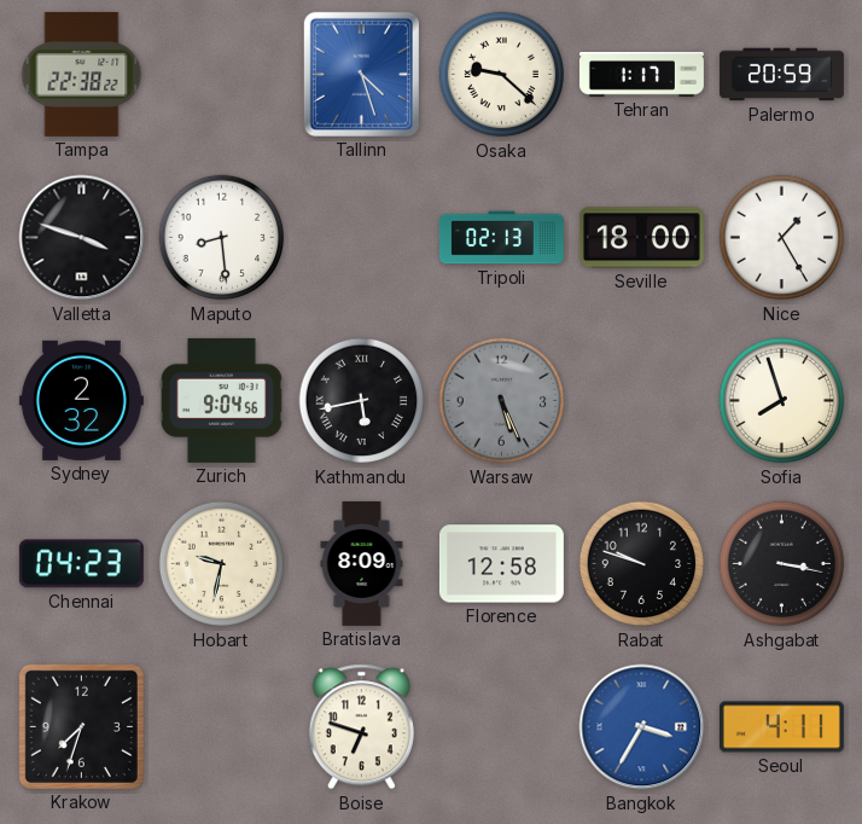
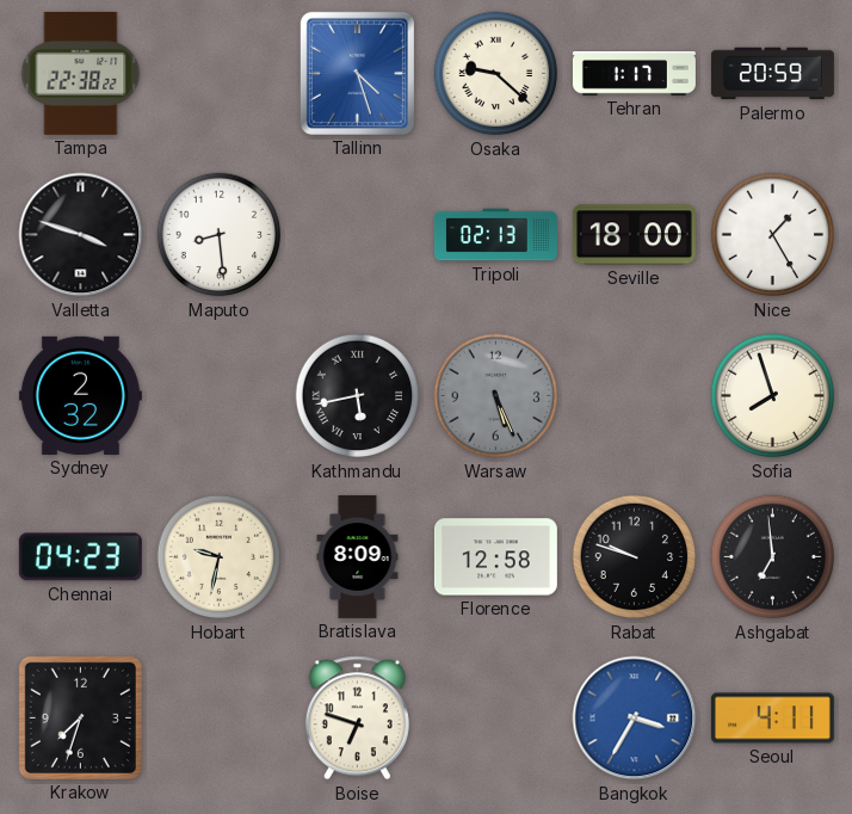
Zurich: 9:04 -> none
Ashgabat: 3:17 -> 6:59
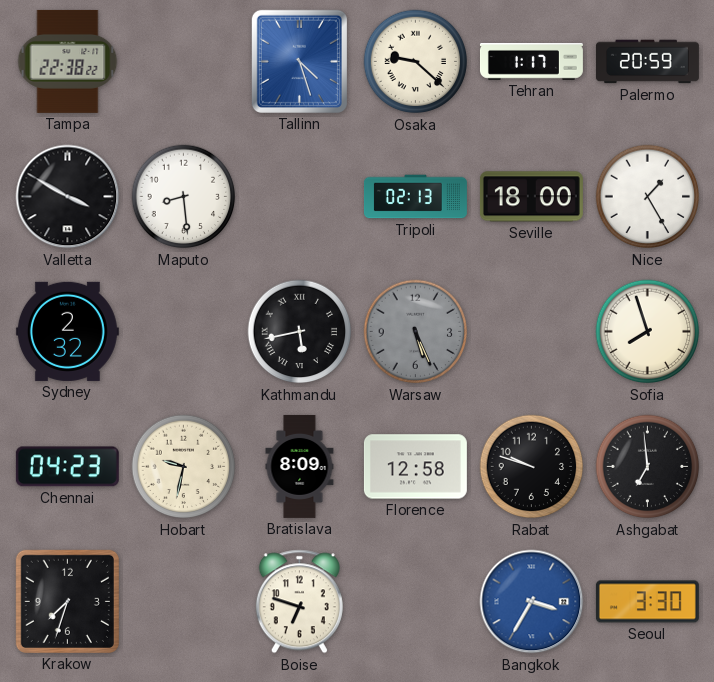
Valletta: 3:48 -> 3:50
Seoul: 4:11 -> 3:30
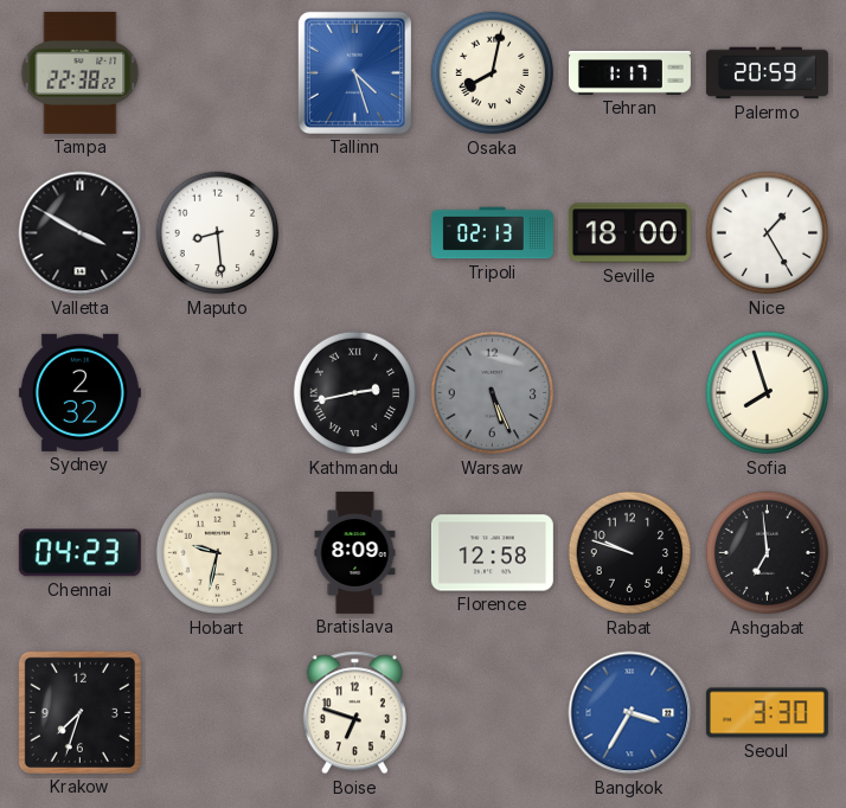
Osaka: 9:22 -> 8:02
Kathmandu: 5:43 -> 2:43
